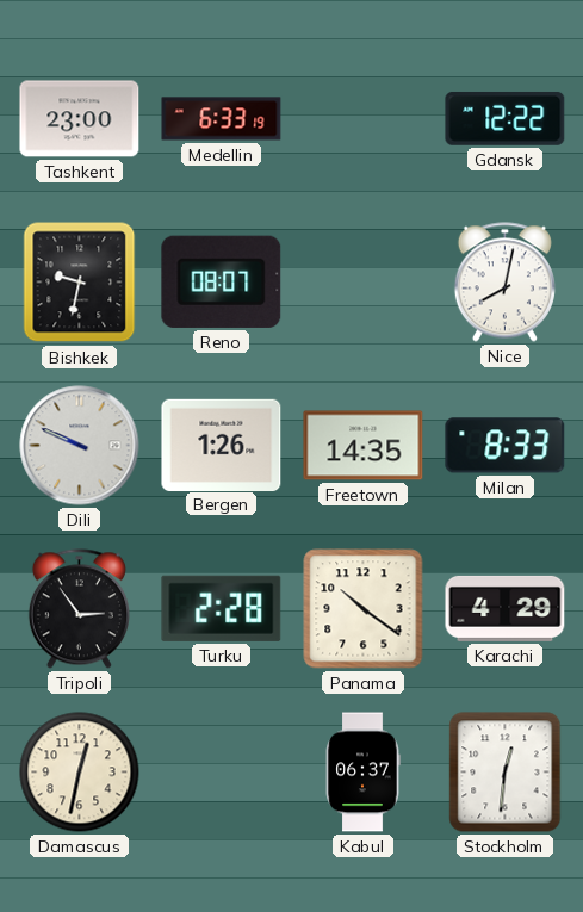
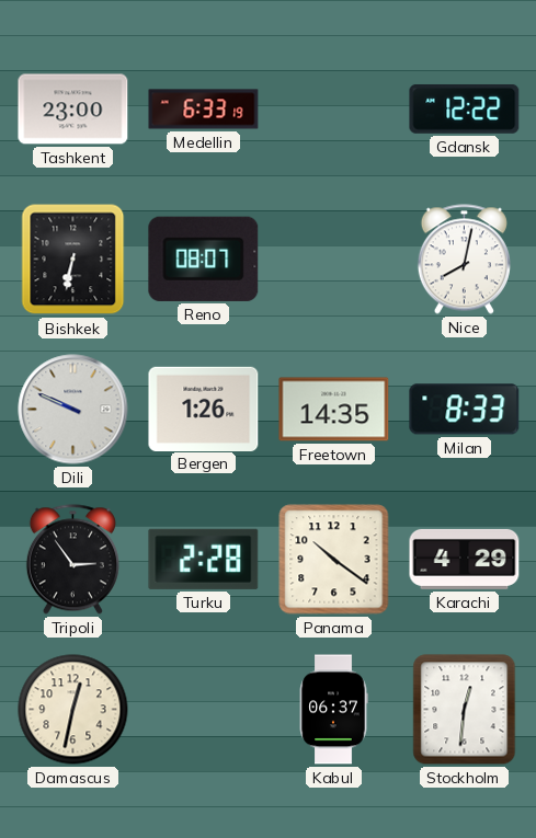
Bishkek: 9:32 -> 6:32
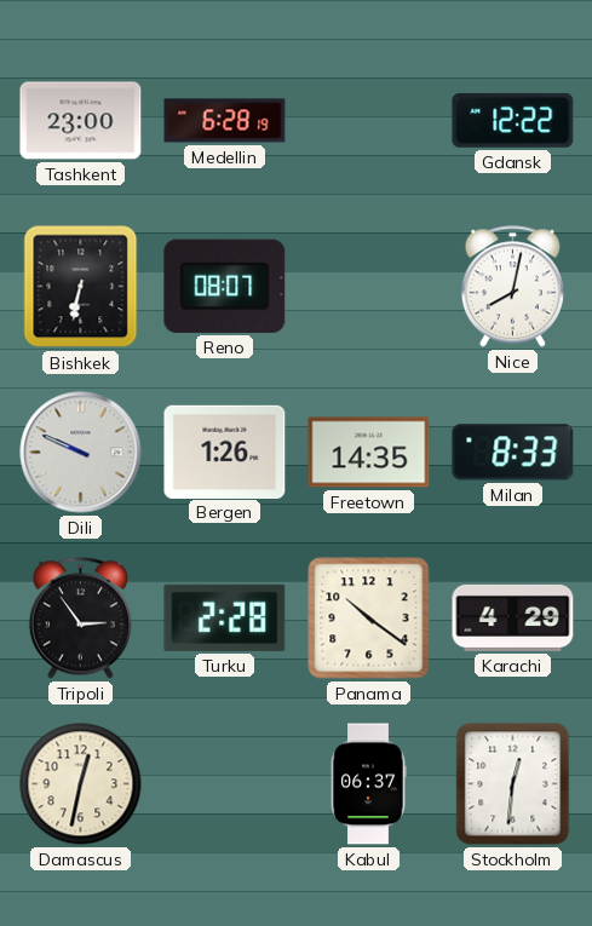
Medellin: 6:33 -> 6:28
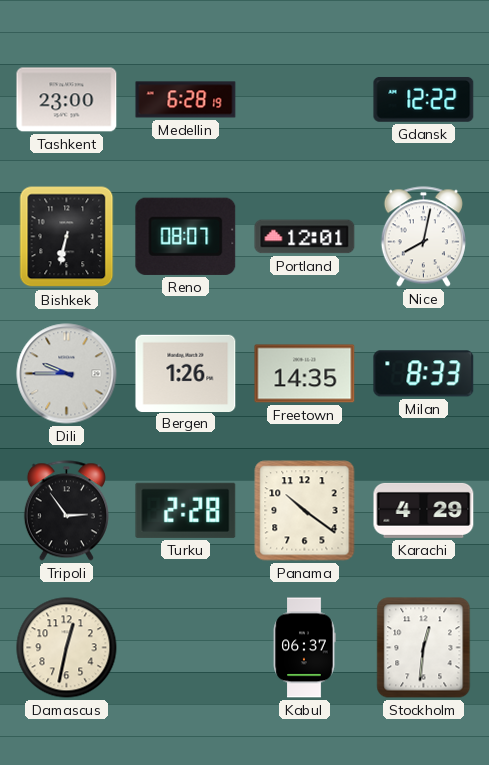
Portland: none -> 12:01
Dili: 9:49 -> 9:45
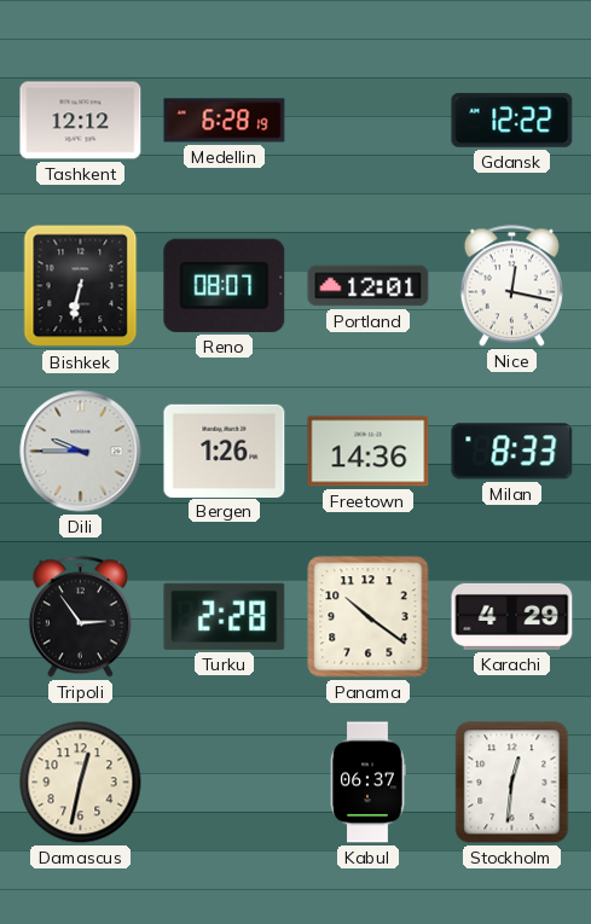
Tashkent: 23:00 -> 12:12
Nice: 8:02 -> 12:17
Freetown: 14:35 -> 14:36
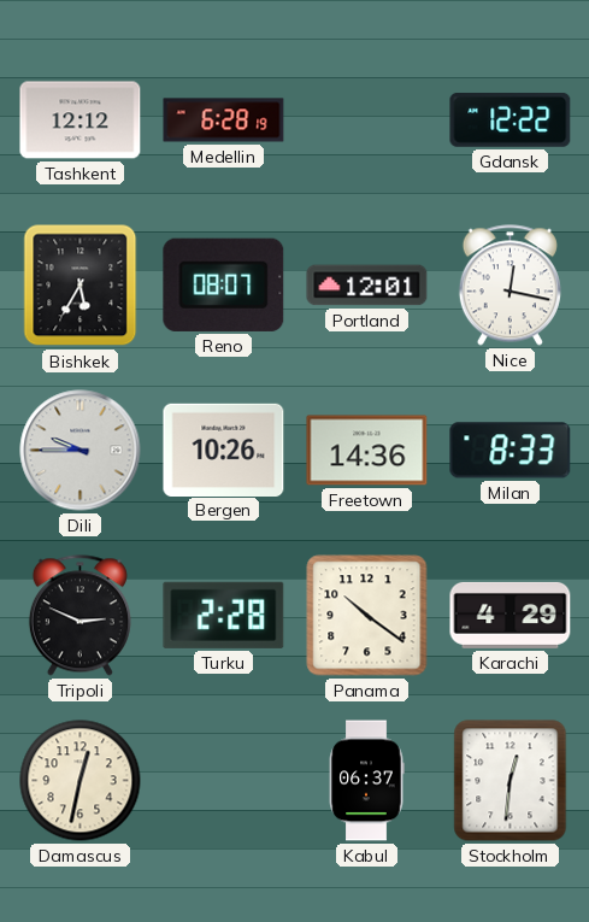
Bishkek: 6:32 -> 5:35
Bergen: 1:26 -> 10:26
Tripoli: 2:54 -> 2:49
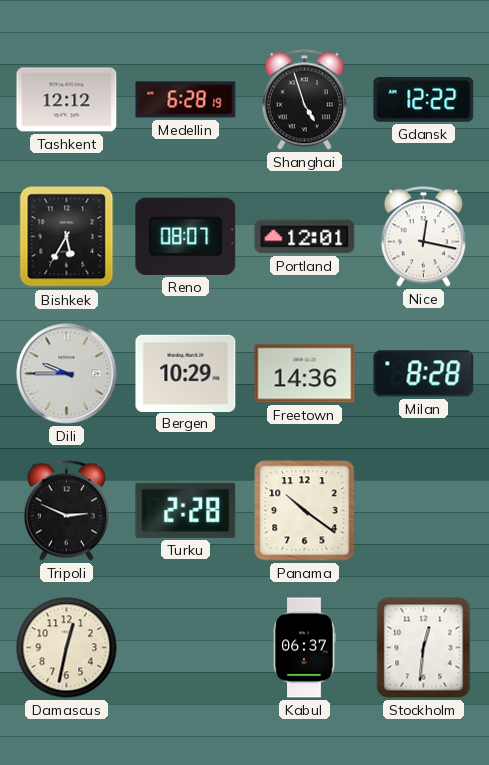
Shanghai: none -> 4:57
Bergen: 10:26 -> 10:29
Milan: 8:33 -> 8:28
Karachi: 4:29 -> none
